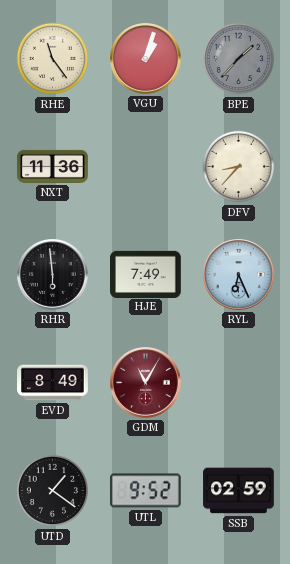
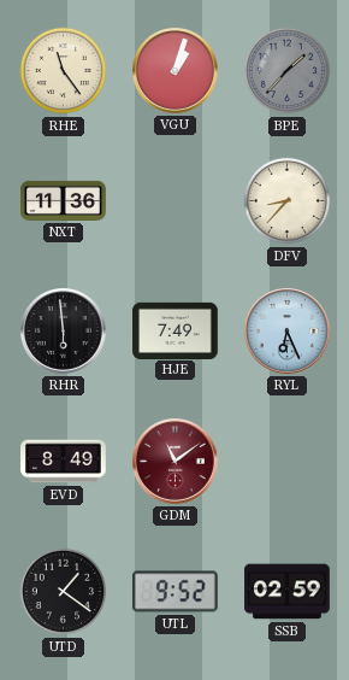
GDM: 11:05 -> 11:09
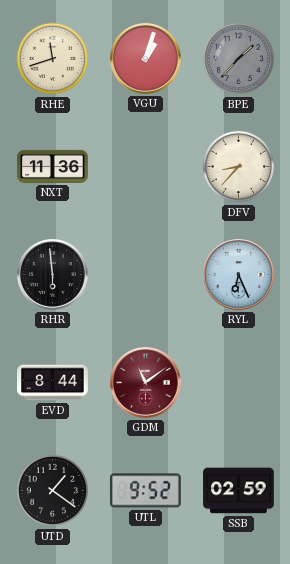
RHE: 11:24 -> 11:42
HJE: 7:49 -> none
EVD: 8:49 -> 8:44
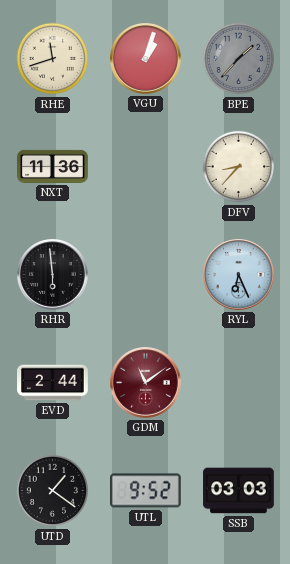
EVD: 8:44 -> 2:44
SSB: 02:59 -> 03:03
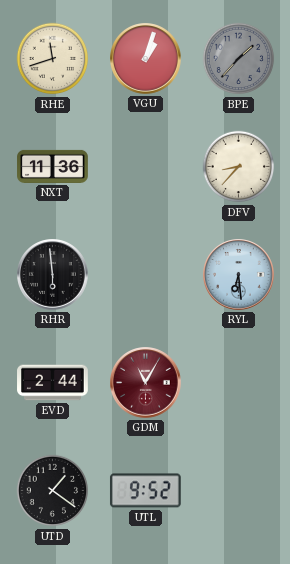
RYL: 6:26 -> 6:29
GDM: 11:09 -> 11:05
SSB: 03:03 -> none
